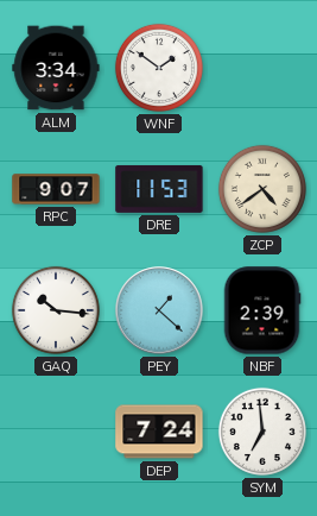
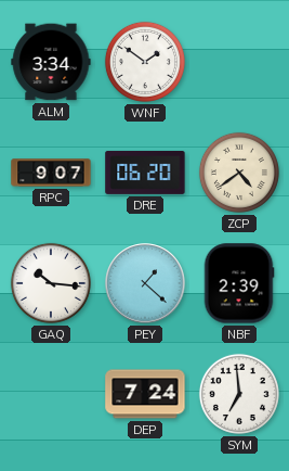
DRE: 11:53 -> 06:20
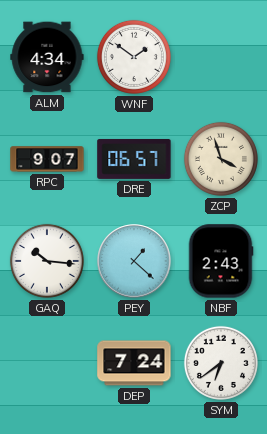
ALM: 3:34 -> 4:34
DRE: 06:20 -> 06:57
ZCP: 4:39 -> 3:57
NBF: 2:39 -> 2:43
SYM: 6:59 -> 6:39
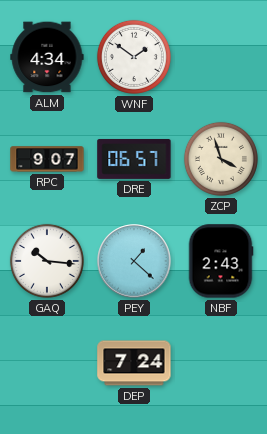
SYM: 6:39 -> none
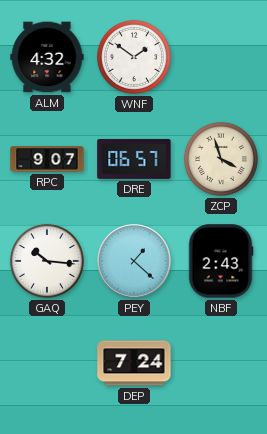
ALM: 4:34 -> 4:32
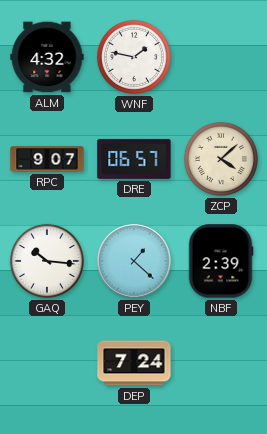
WNF: 1:51 -> 1:47
ZCP: 3:57 -> 4:08
NBF: 2:43 -> 2:39
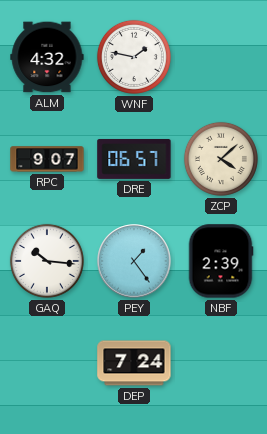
PEY: 1:22 -> 1:24
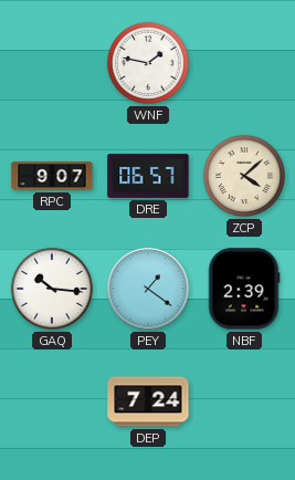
ALM: 4:32 -> none
PEY: 1:24 -> 1:21
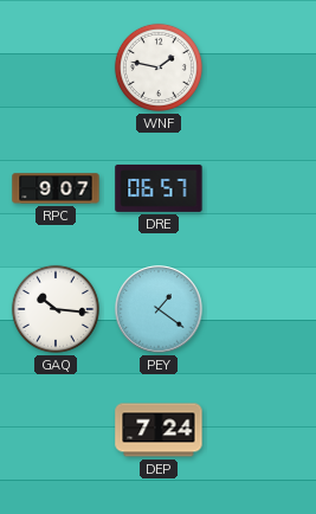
ZCP: 4:08 -> none
NBF: 2:39 -> none
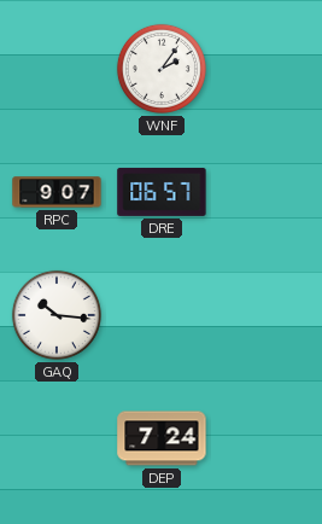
WNF: 1:47 -> 2:06
PEY: 1:21 -> none
